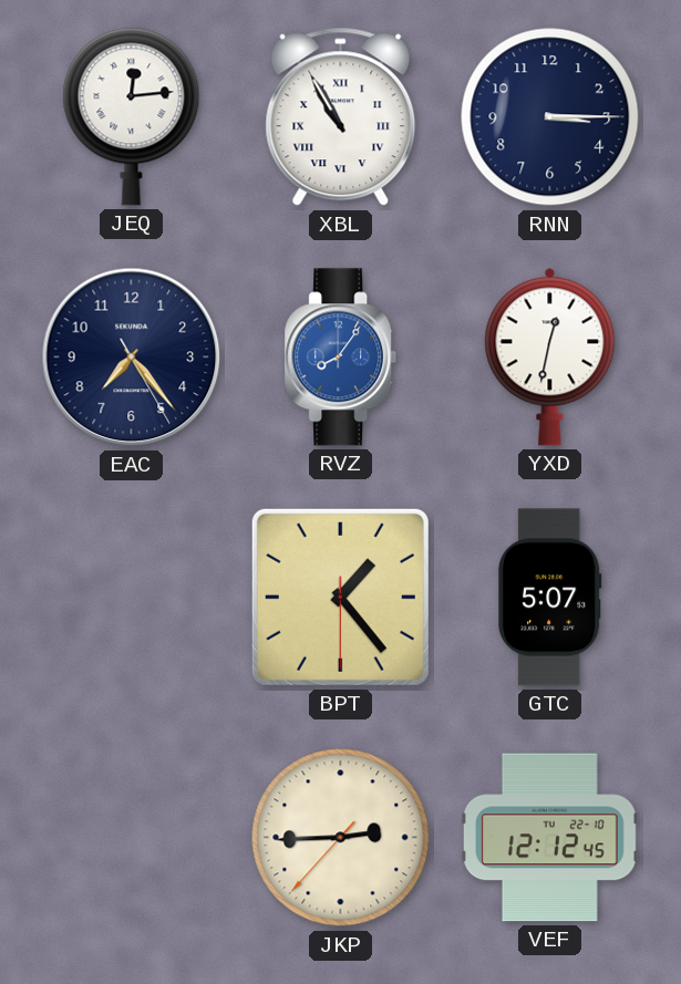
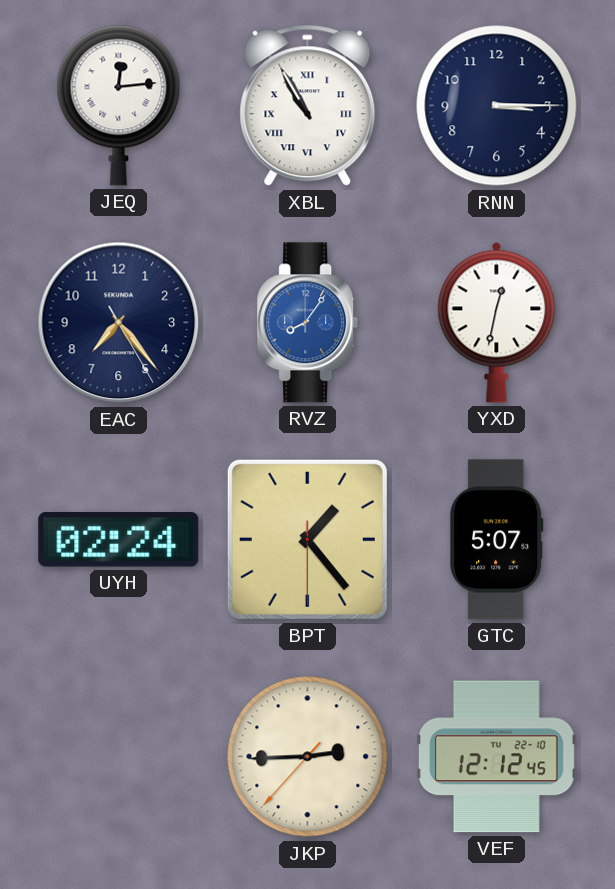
UYH: none -> 02:24
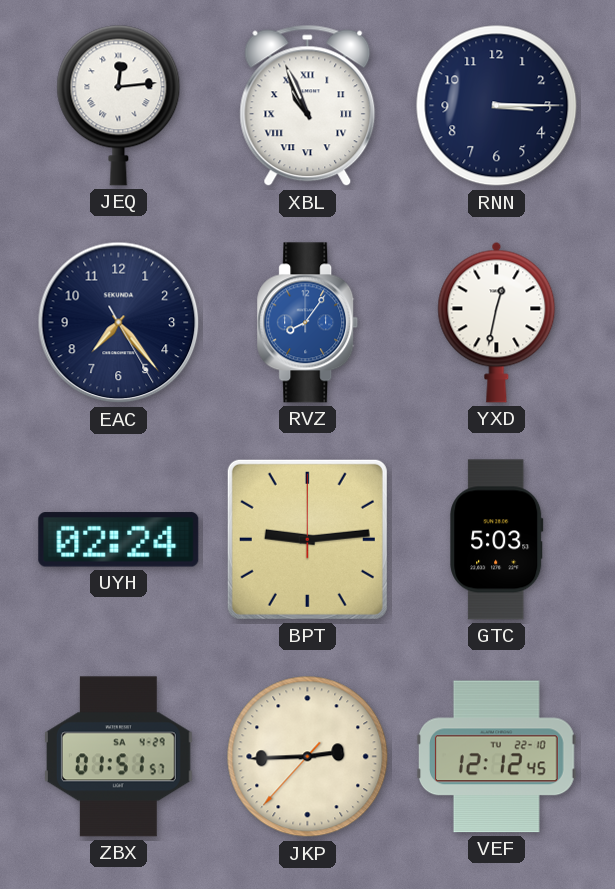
XBL: 10:55 -> 10:56
BPT: 1:23 -> 9:14
GTC: 5:07 -> 5:03
ZBX: none -> 01:51
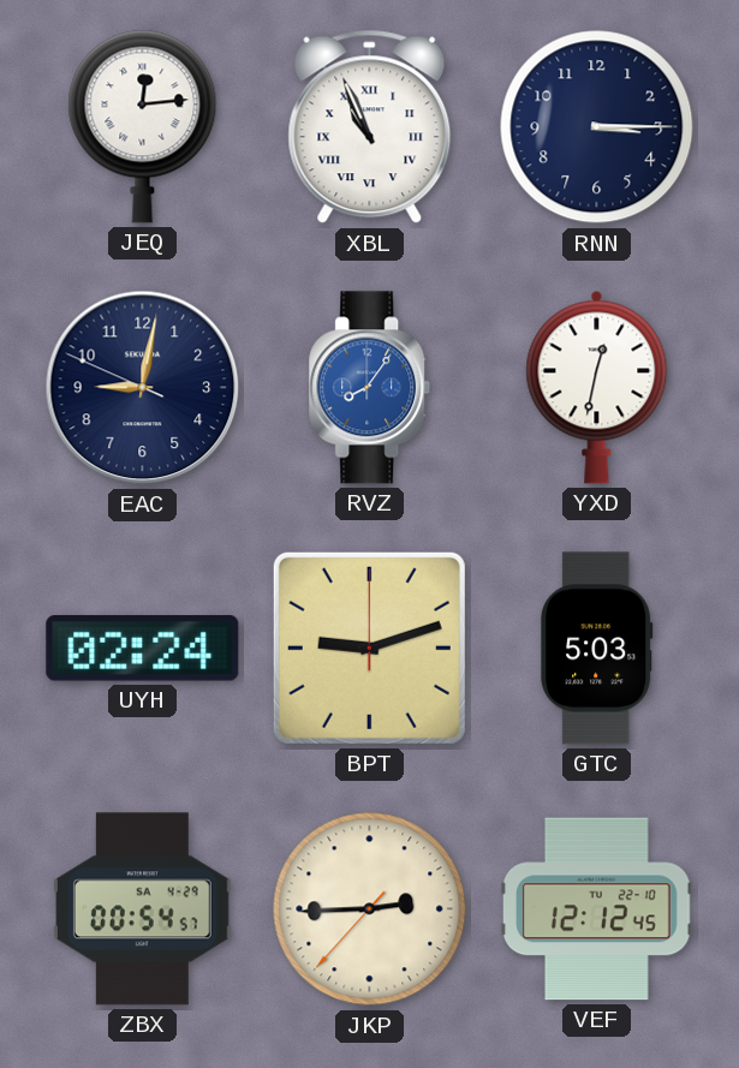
EAC: 7:23 -> 9:01
BPT: 9:14 -> 9:12
ZBX: 01:51 -> 00:54
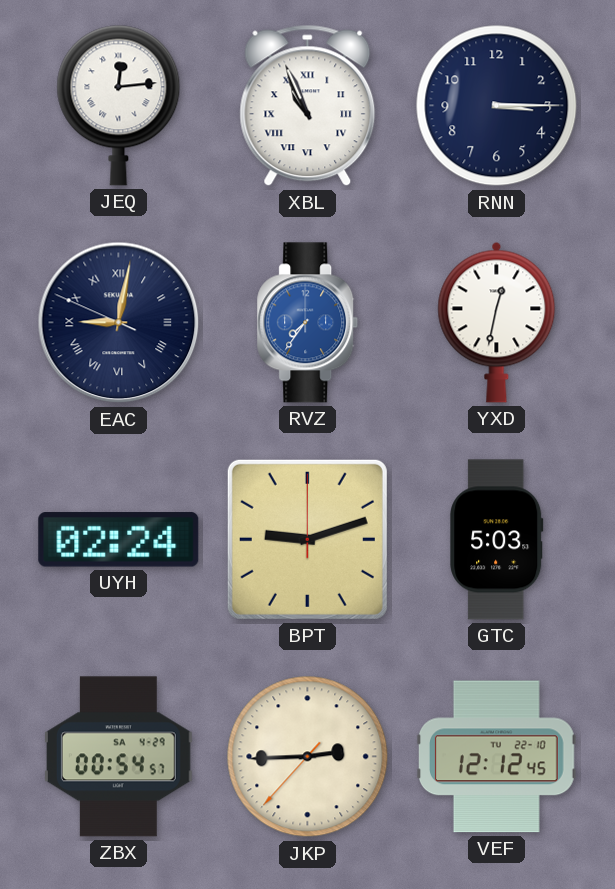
EAC numerals: Arabic -> Roman
RVZ: 8:06 -> 7:36
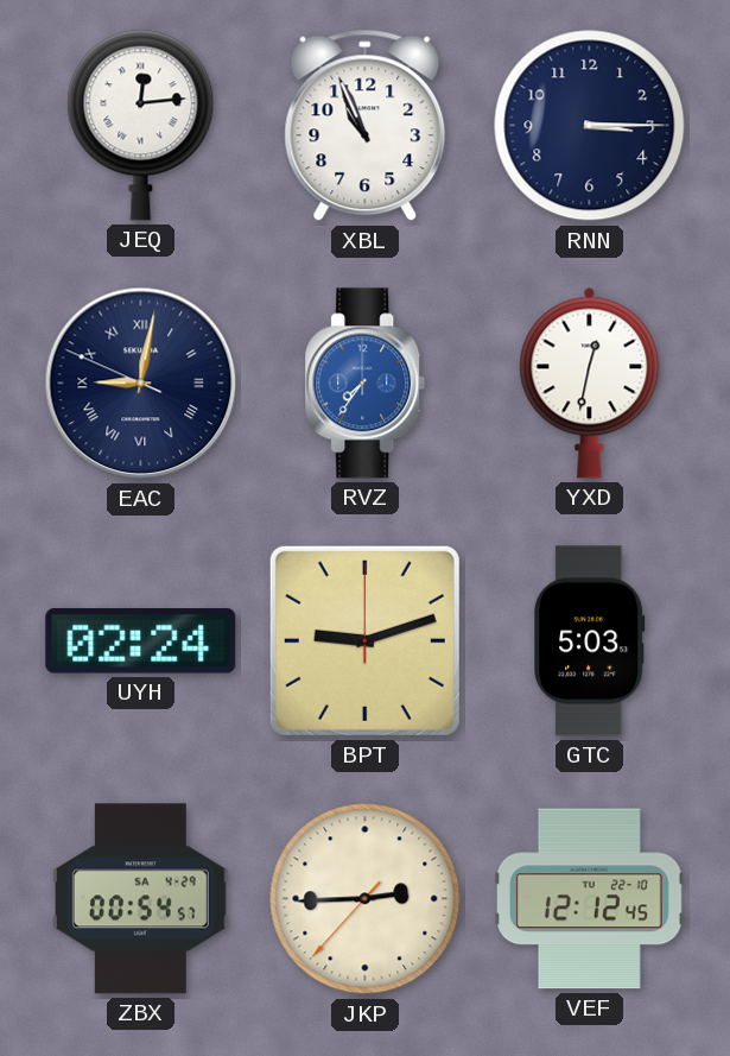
XBL numerals: Roman -> Arabic
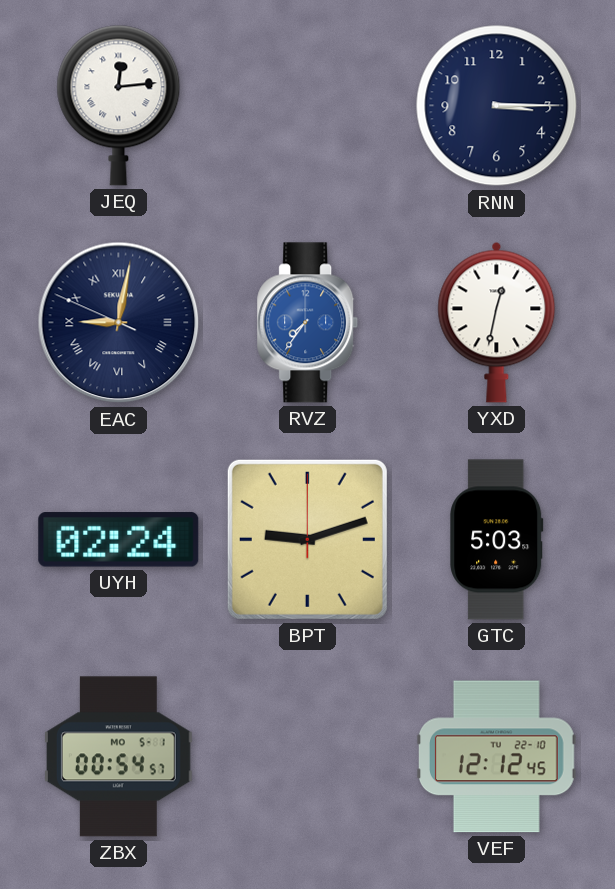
XBL: 10:56 -> none
ZBX date: SA 4-29 -> MO 5-1
JKP: 2:44 -> none
